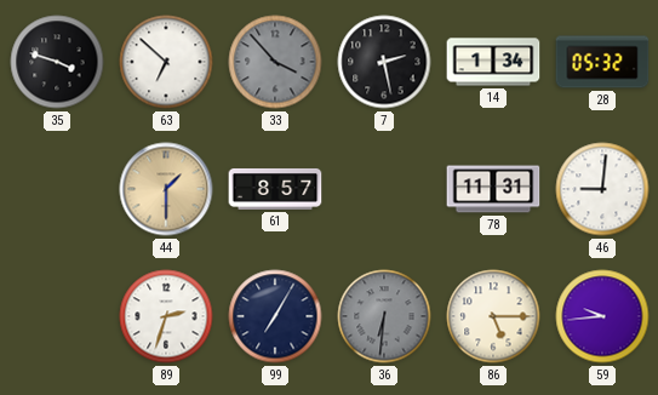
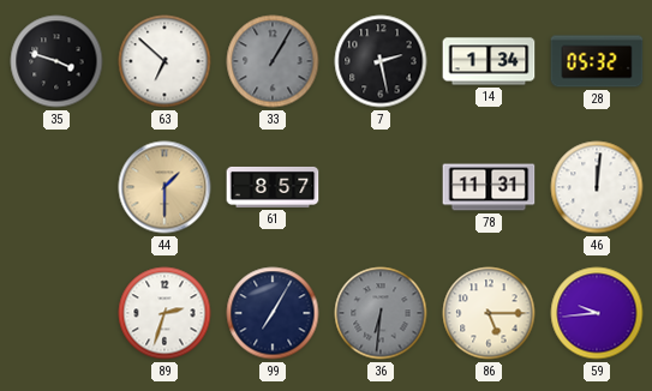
33: 3:53 -> 1:05
46: 9:01 -> 12:01
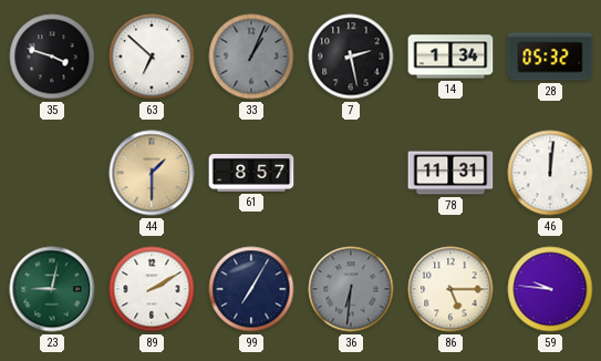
33: 1:05 -> 1:04
23: none -> 9:02
89: 2:33 -> 2:10
59: 9:44 -> 9:46
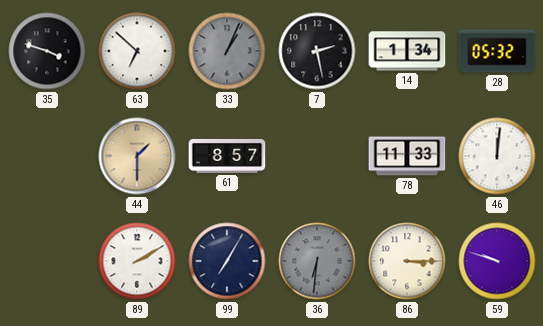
78: 11:31 -> 11:33
23: 9:02 -> none
86: 5:15 -> 3:15
59: 9:46 -> 9:48
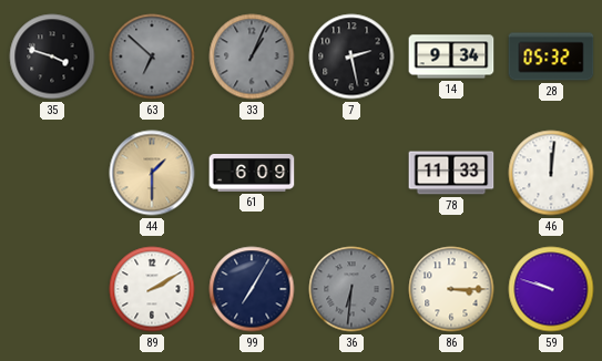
63 dial: white -> grey
14: 1:34 -> 9:34
61: 8:57 -> 6:09
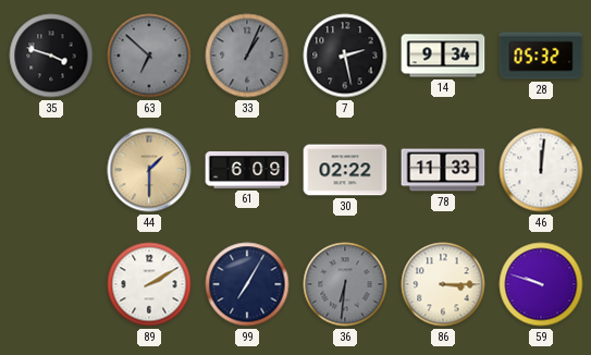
30: none -> 02:22
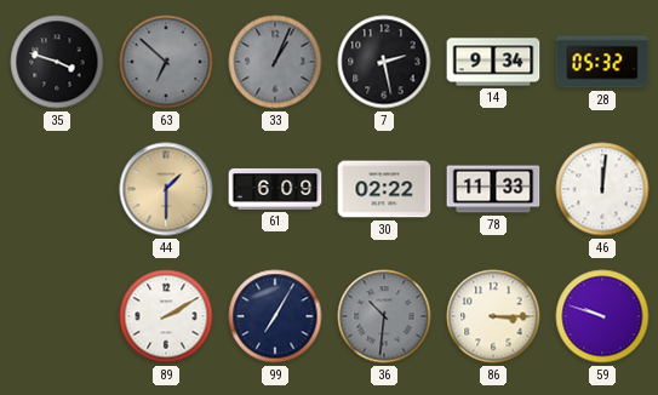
36: 6:31 -> 10:31
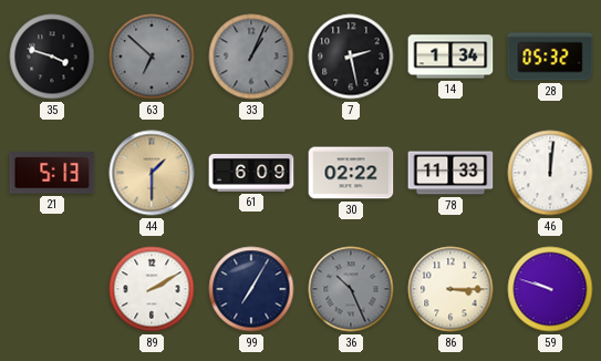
14: 9:34 -> 1:34
21: none -> 5:13
36: 10:31 -> 10:26
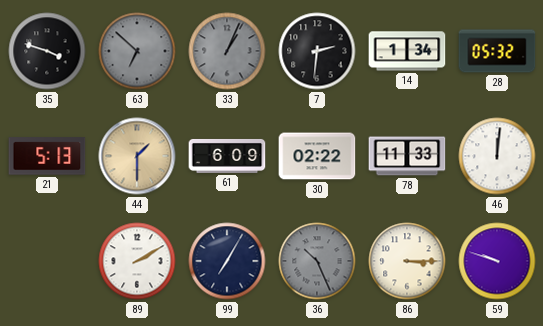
7: 2:28 -> 2:31
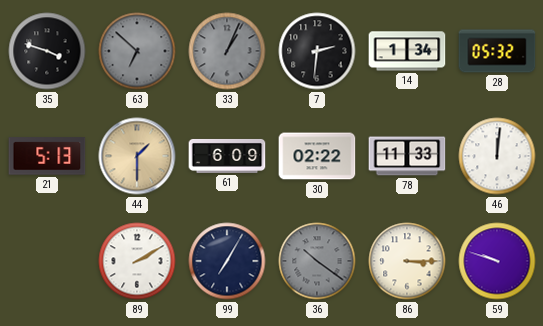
36: 10:26 -> 10:21
